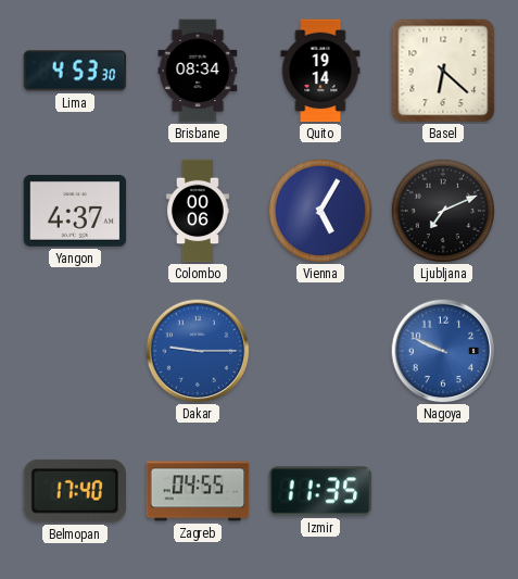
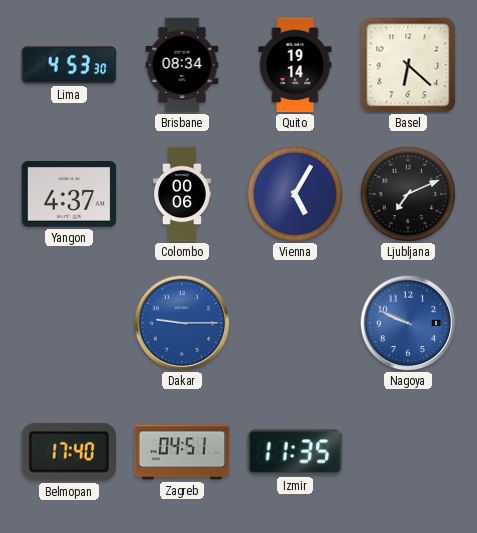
Zagreb: 04:55 -> 04:51
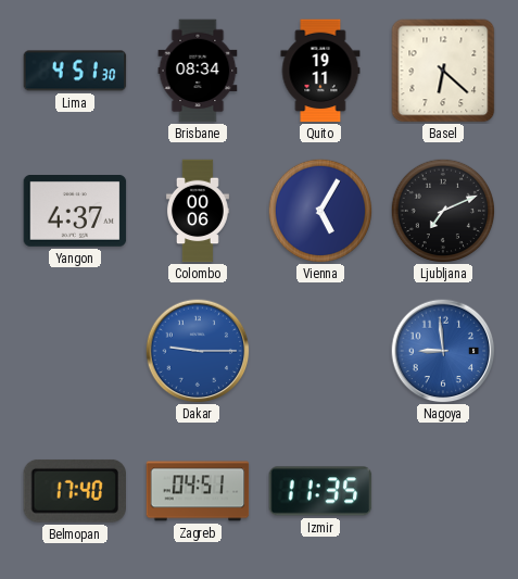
Lima: 4:53 -> 4:51
Quito: 19:14 -> 19:11
Nagoya: 9:49 -> 8:59
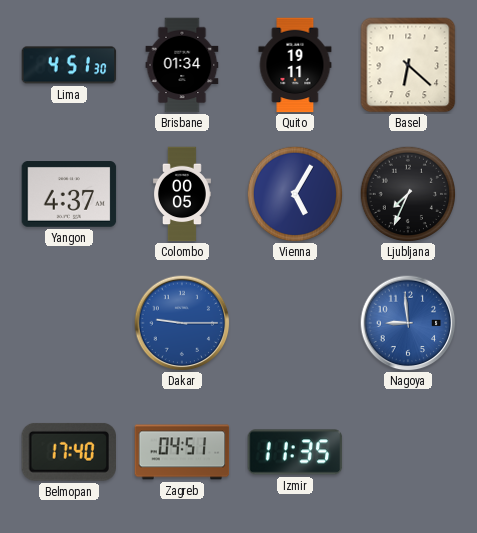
Brisbane: 08:34 -> 01:34
Colombo: 00:06 -> 00:05
Ljubljana: 7:11 -> 7:34
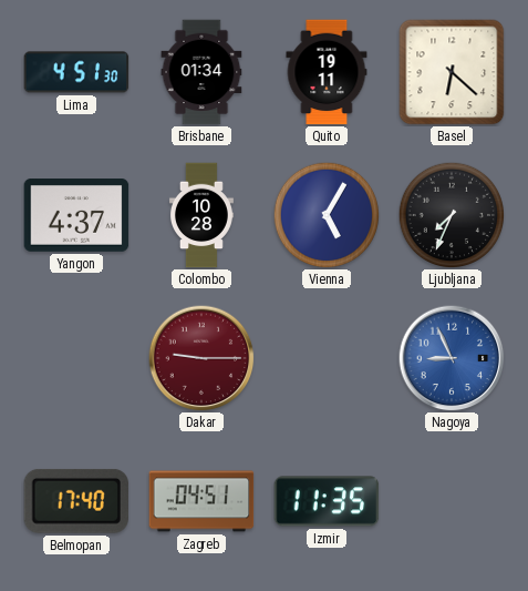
Colombo: 00:05 -> 10:28
Dakar dial: blue -> burgundy
Nagoya: 8:59 -> 8:56
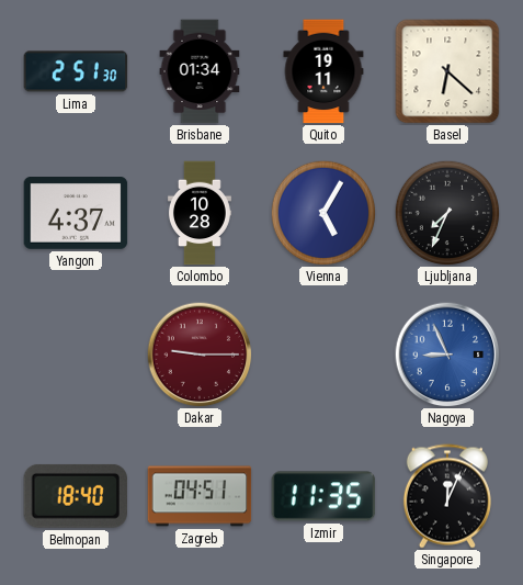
Lima: 4:51 -> 2:51
Belmopan: 17:40 -> 18:40
Singapore: none -> 12:04
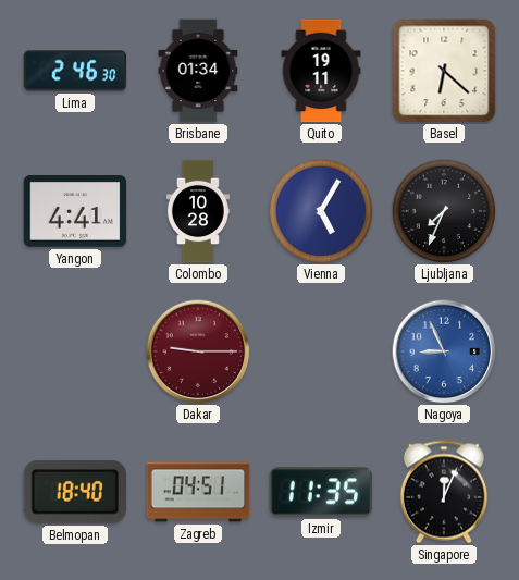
Lima: 2:51 -> 2:46
Yangon: 4:37 -> 4:41
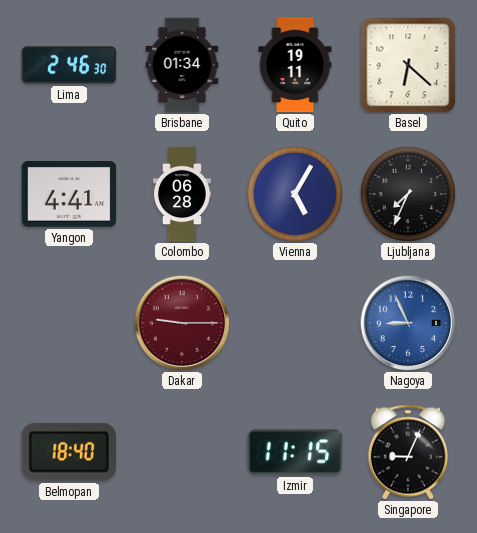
Colombo: 10:28 -> 06:28
Zagreb: 04:51 -> none
Izmir: 11:35 -> 11:15
Singapore: 12:04 -> 9:04
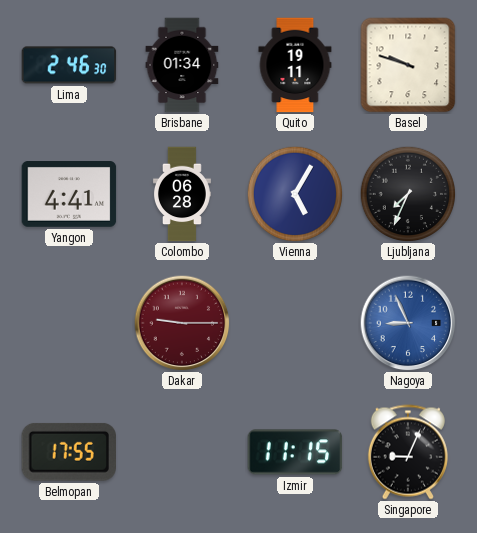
Basel: 6:22 -> 9:48
Belmopan: 18:40 -> 17:55
